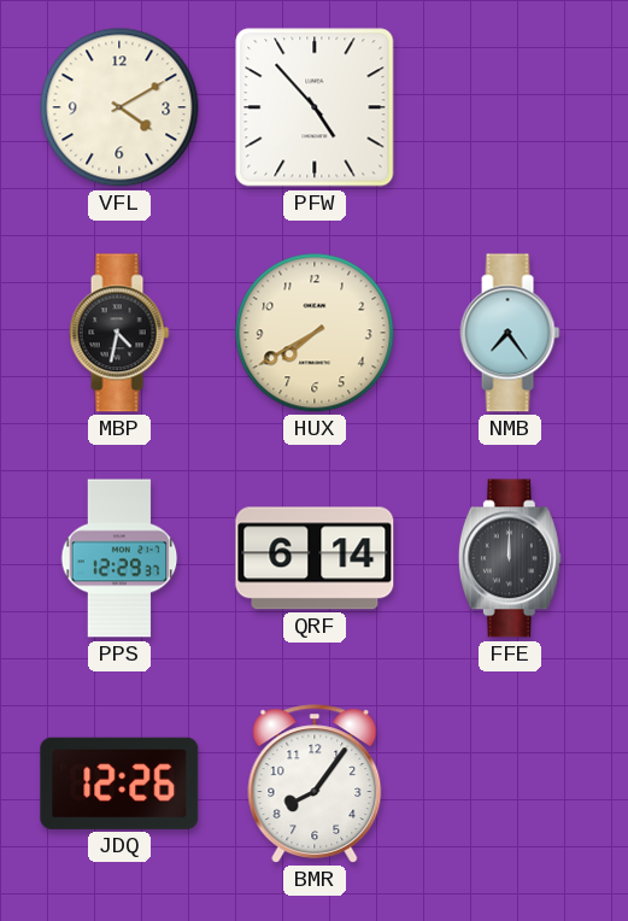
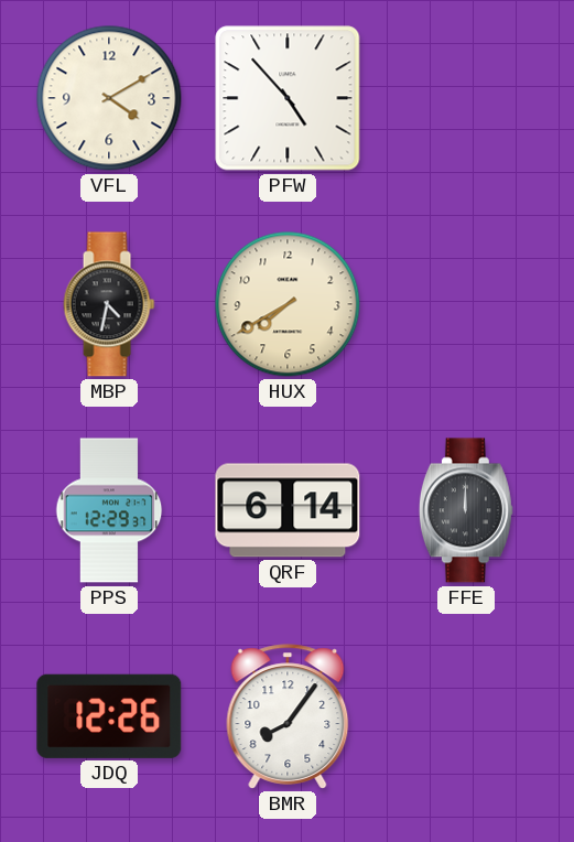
NMB: 7:24 -> none
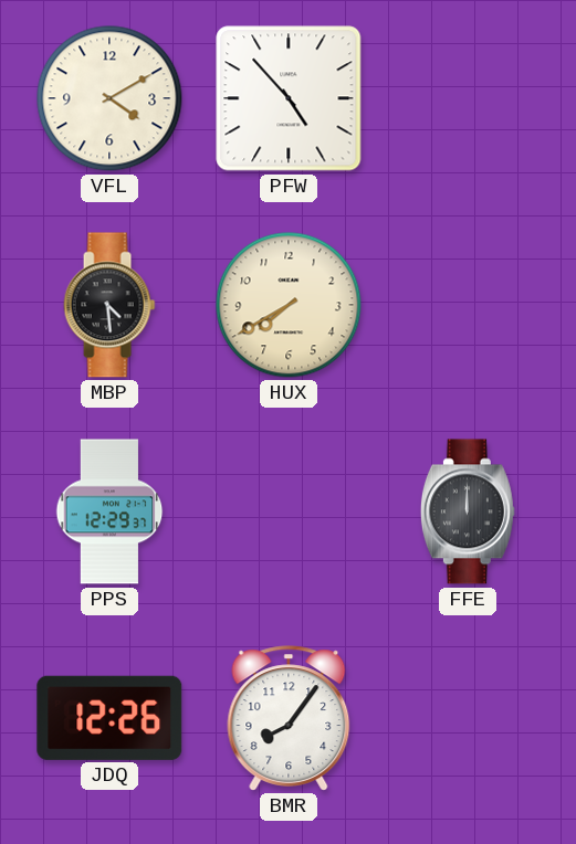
MBP: 4:32 -> 4:29
QRF: 6:14 -> none
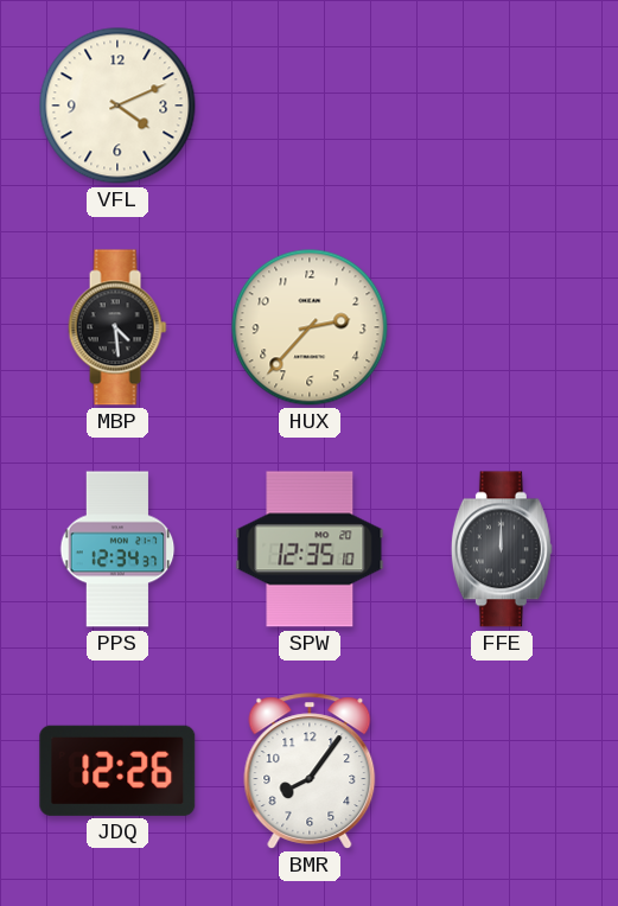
VFL: 4:10 -> 4:11
PFW: 4:53 -> none
HUX: 7:40 -> 2:37
PPS: 12:29 -> 12:34
SPW: none -> 12:35
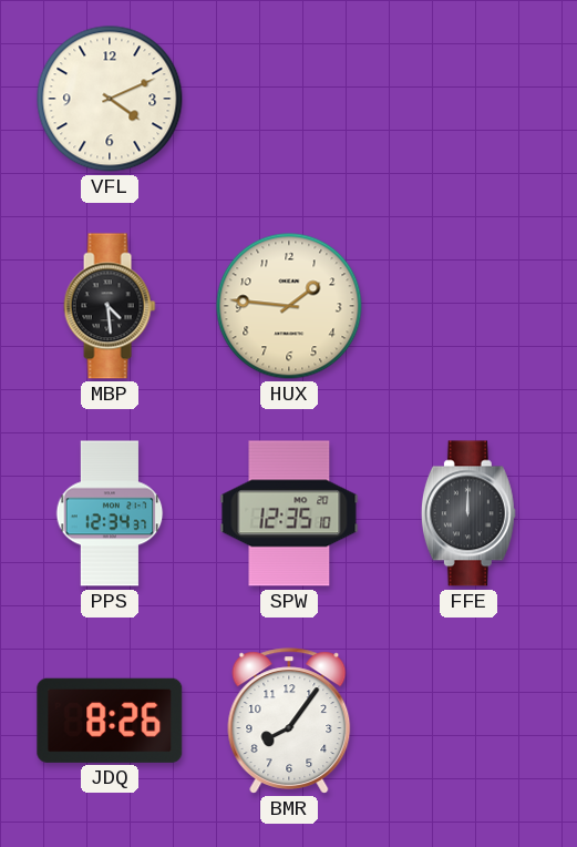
HUX: 2:37 -> 1:46
JDQ: 12:26 -> 8:26
